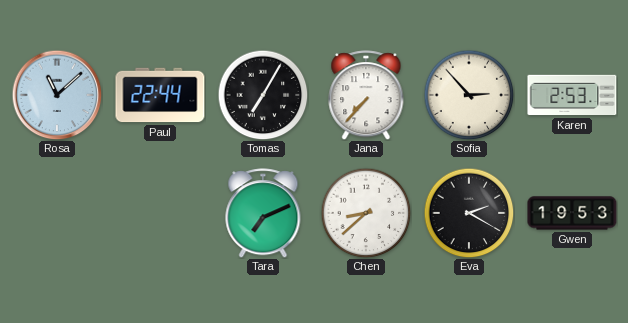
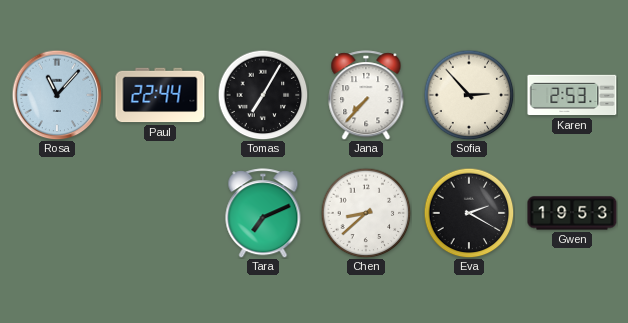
Rosa: 11:08 -> 11:07
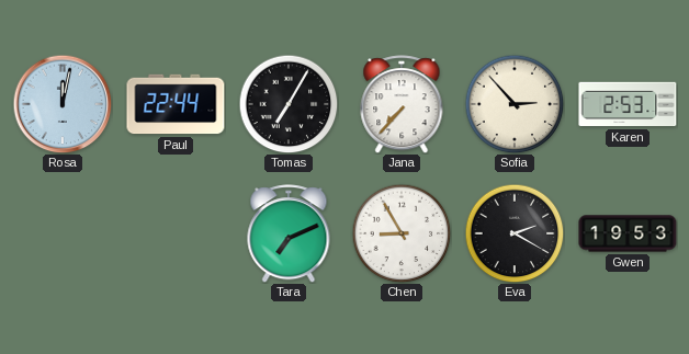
Rosa: 11:07 -> 12:02
Chen: 8:38 -> 8:55
